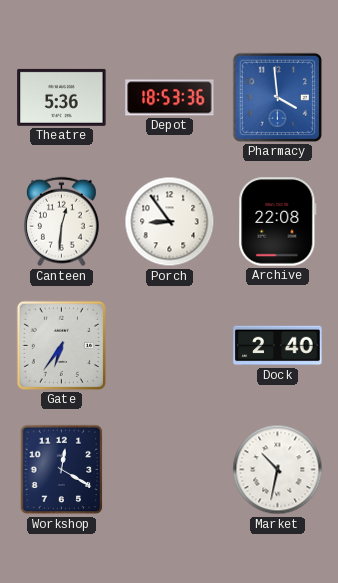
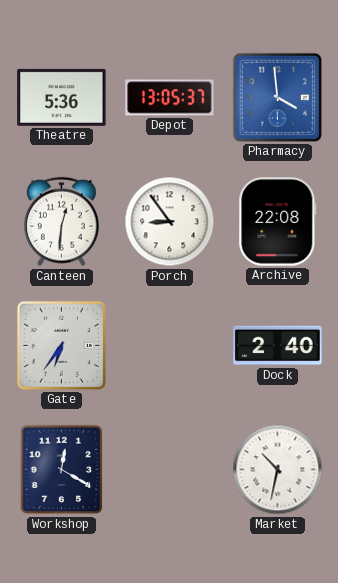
Depot: 18:53 -> 13:05
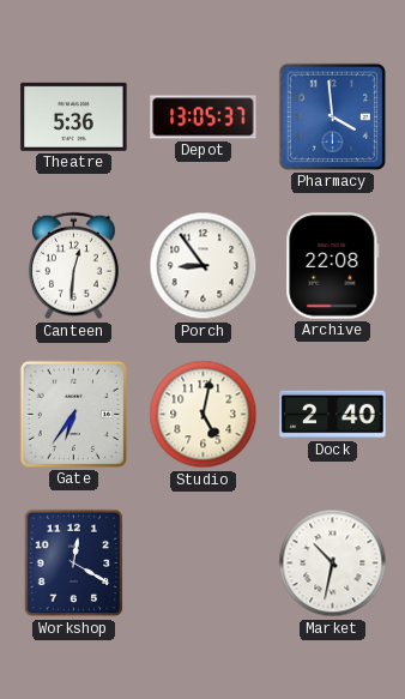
Studio: none -> 5:02
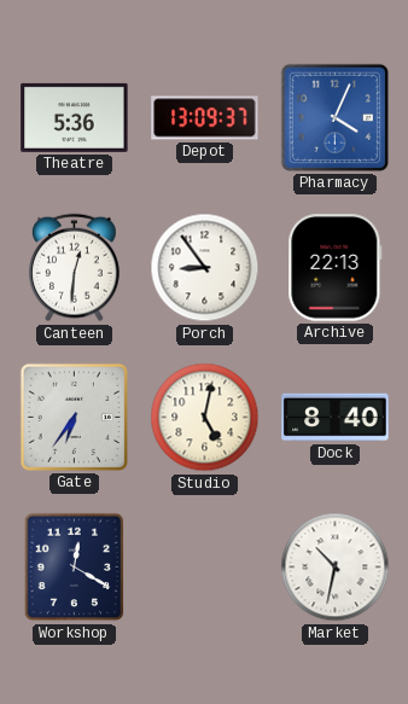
Depot: 13:05 -> 13:09
Pharmacy: 3:59 -> 4:04
Archive: 22:08 -> 22:13
Dock: 2:40 -> 8:40
